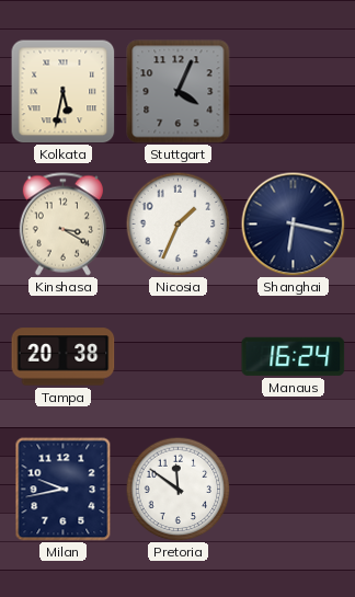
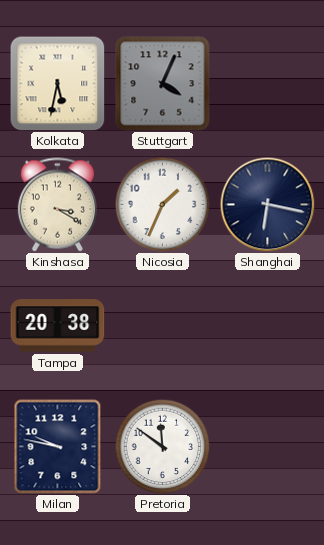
Manaus: 16:24 -> none
Milan: 9:43 -> 9:47
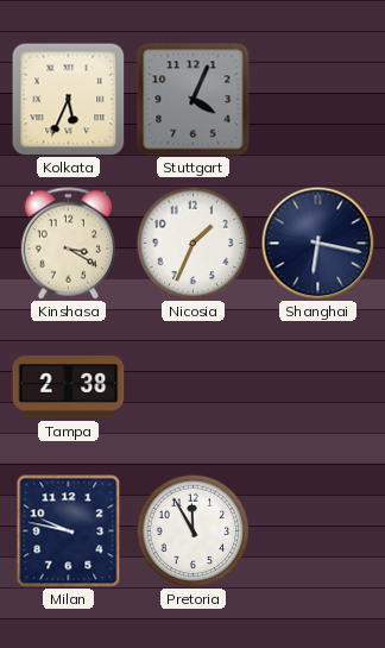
Kolkata: 5:32 -> 5:34
Tampa: 20:38 -> 2:38
Pretoria: 11:51 -> 11:55
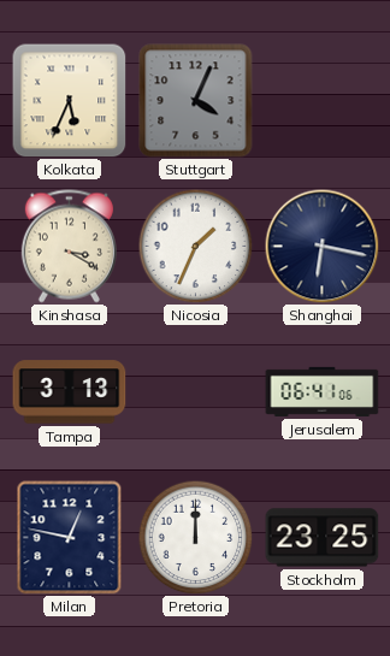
Tampa: 2:38 -> 3:13
Jerusalem: none -> 06:41
Milan: 9:47 -> 12:47
Pretoria: 11:55 -> 12:00
Stockholm: none -> 23:25
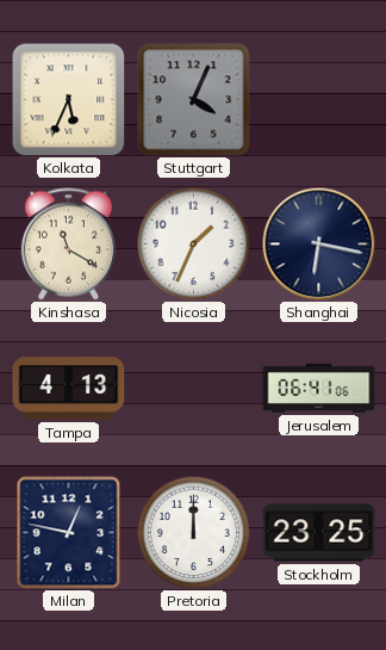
Kinshasa: 3:20 -> 11:20
Tampa: 3:13 -> 4:13
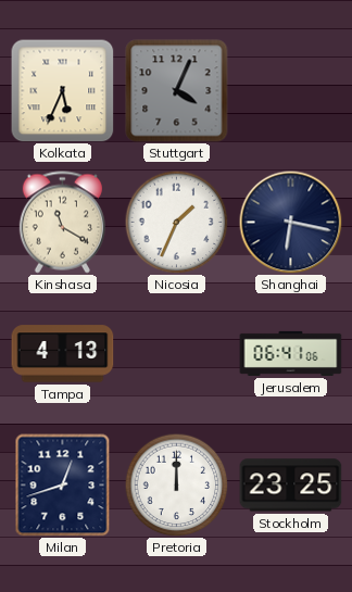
Milan: 12:47 -> 12:42
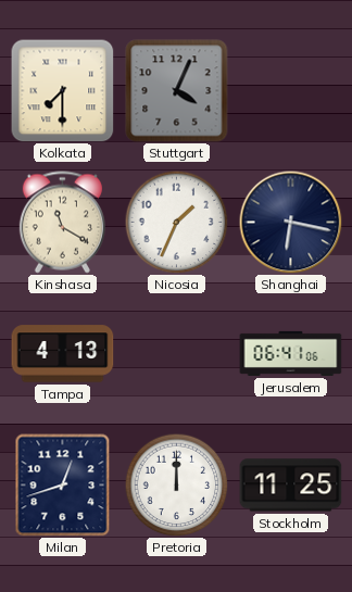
Kolkata: 5:34 -> 7:30
Stockholm: 23:25 -> 11:25
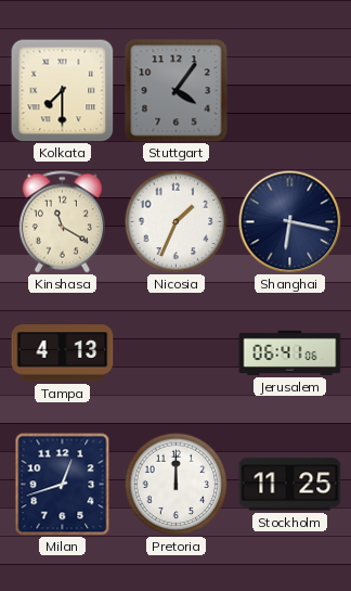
Stuttgart: 4:04 -> 4:06
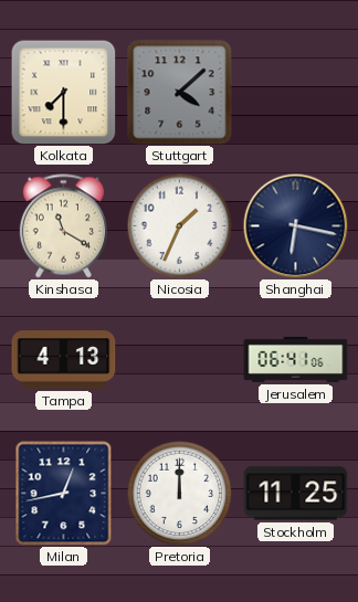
Stuttgart: 4:06 -> 4:08
Milan: 12:42 -> 12:43
